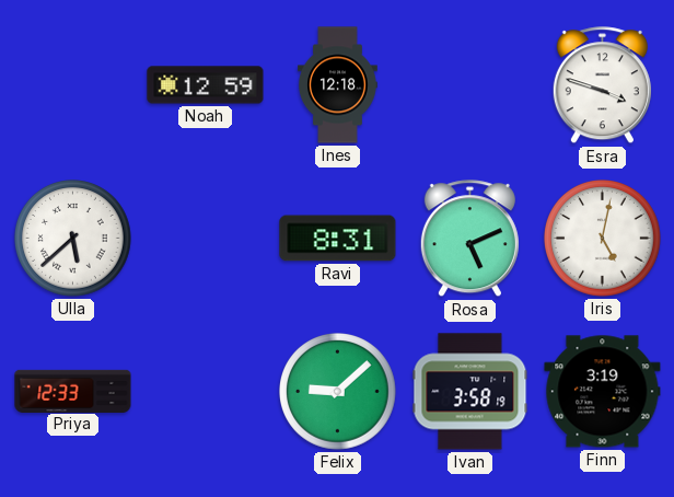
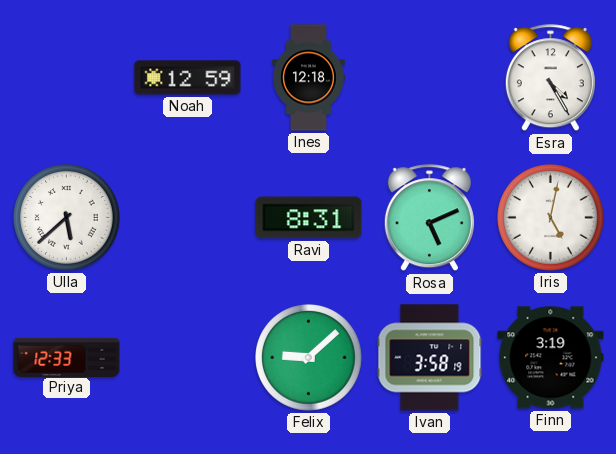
Esra: 3:48 -> 4:25
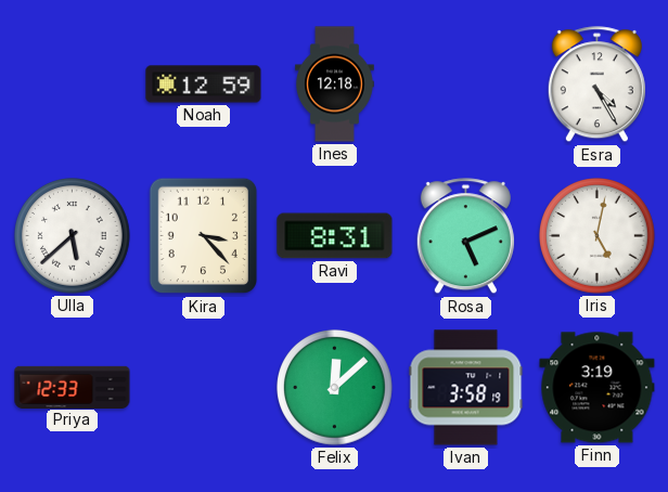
Kira: none -> 3:23
Felix: 9:08 -> 12:08
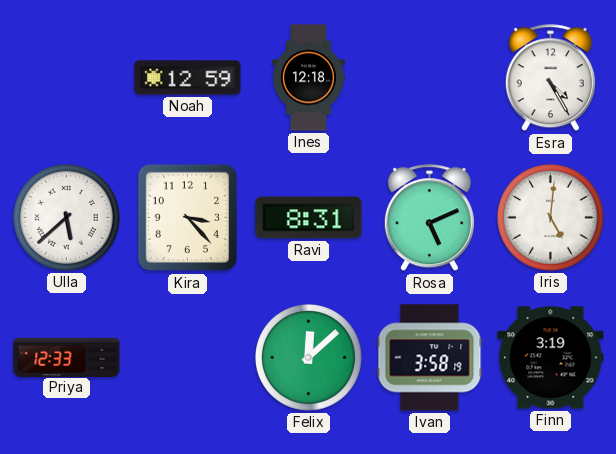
Iris: 5:02 -> 5:01
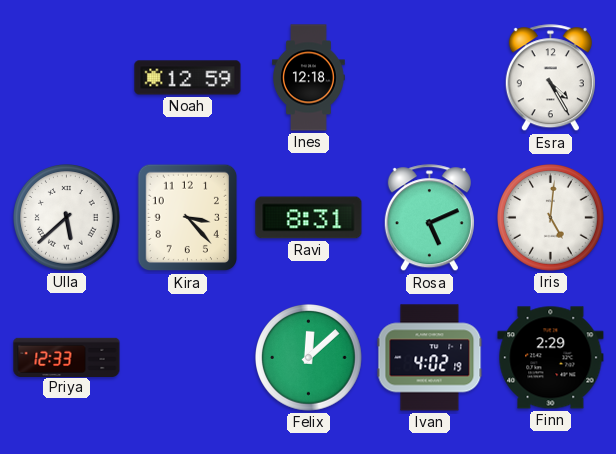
Ivan: 3:58 -> 4:02
Finn: 3:19 -> 2:29
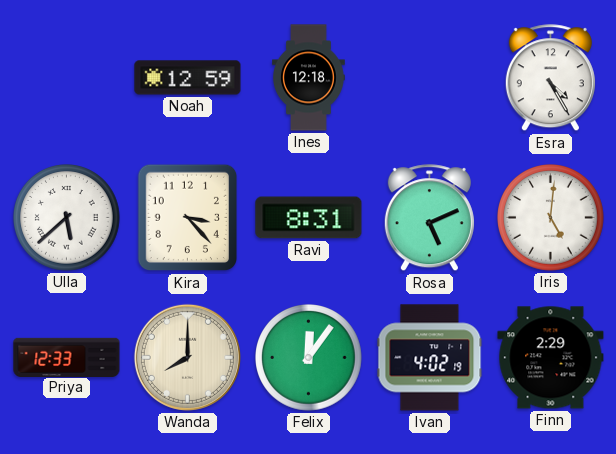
Wanda: none -> 8:00
Felix: 12:08 -> 12:06
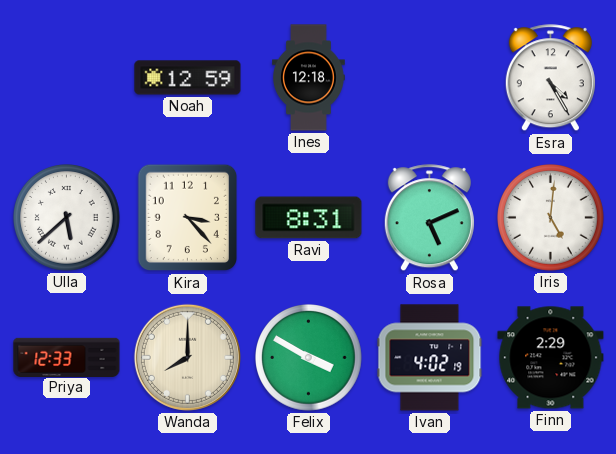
Felix: 12:06 -> 3:50
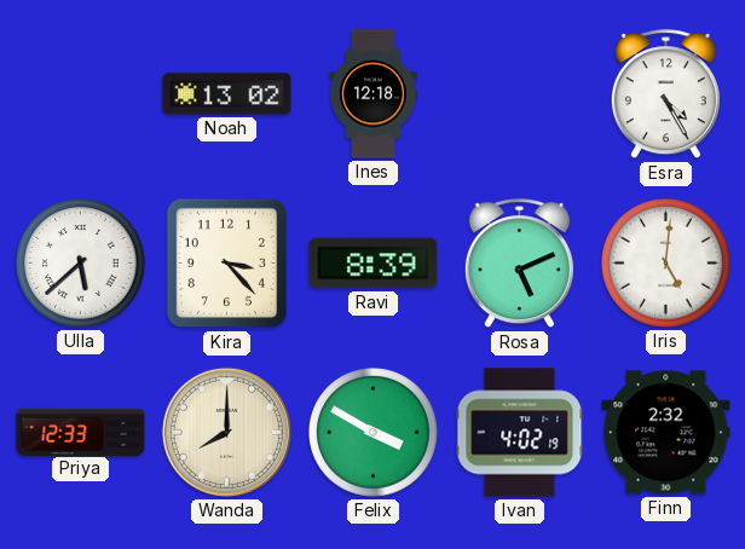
Noah: 12:59 -> 13:02
Ravi: 8:31 -> 8:39
Finn: 2:29 -> 2:32
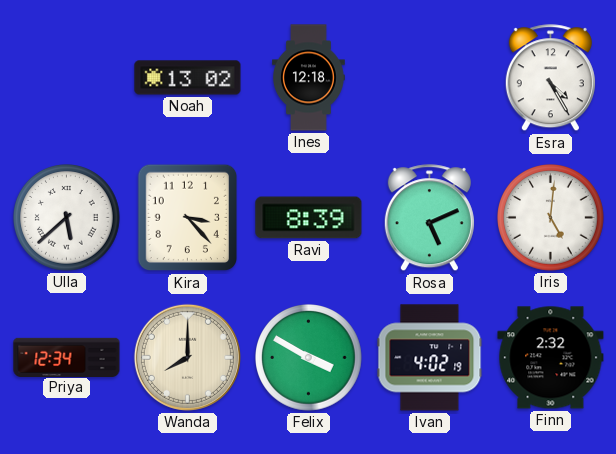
Priya: 12:33 -> 12:34
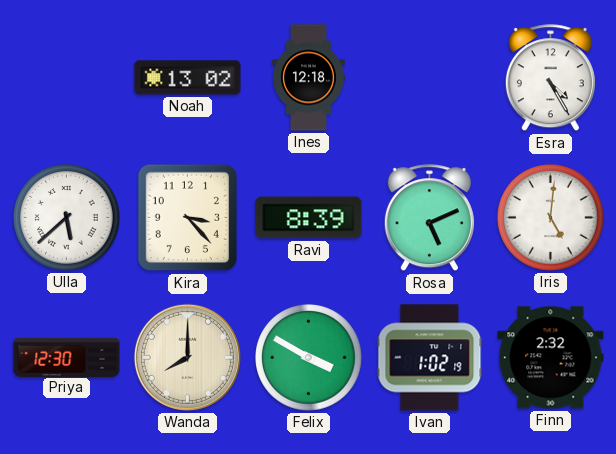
Priya: 12:34 -> 12:30
Ivan: 4:02 -> 1:02
